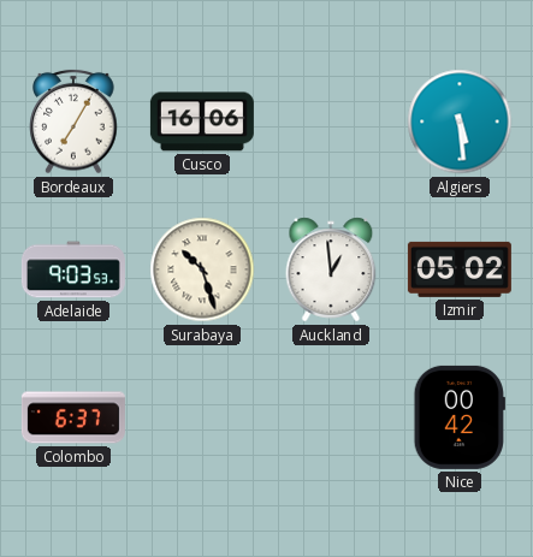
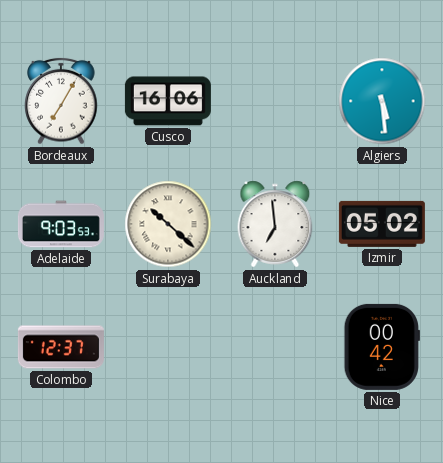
Surabaya: 10:27 -> 10:22
Auckland: 12:59 -> 6:59
Colombo: 6:37 -> 12:37
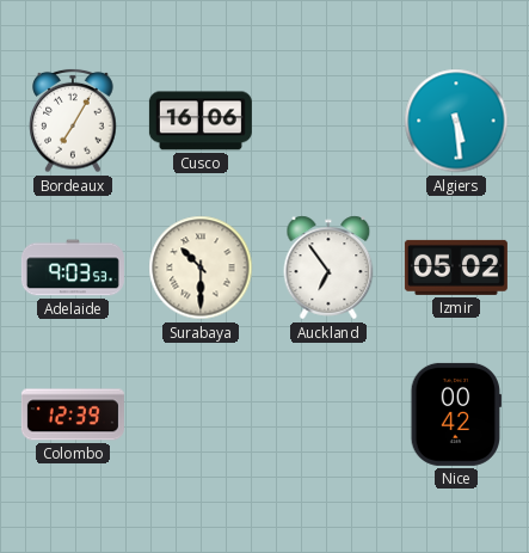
Surabaya: 10:22 -> 10:30
Auckland: 6:59 -> 6:54
Colombo: 12:37 -> 12:39
